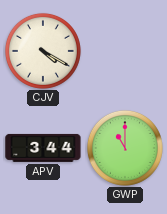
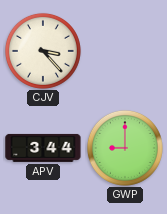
CJV: 4:20 -> 3:23
GWP: 11:00 -> 9:00
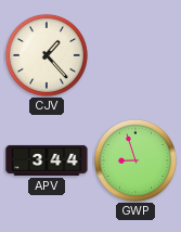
CJV: 3:23 -> 1:23
GWP: 9:00 -> 8:57
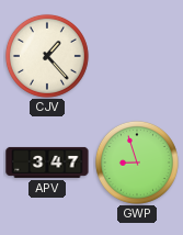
APV: 3:44 -> 3:47
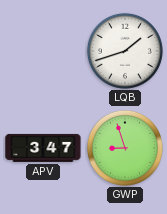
CJV: 1:23 -> none
LQB: none -> 1:42
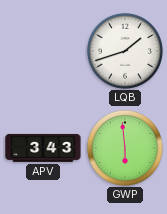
APV: 3:47 -> 3:43
GWP: 8:57 -> 5:59
